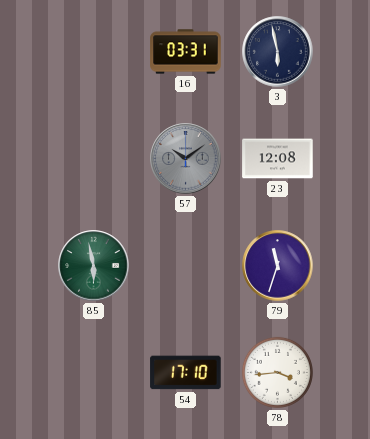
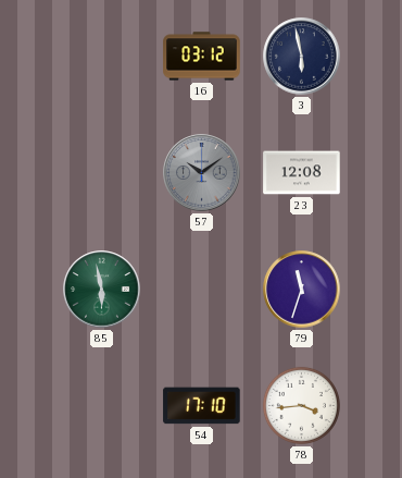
16: 03:31 -> 03:12
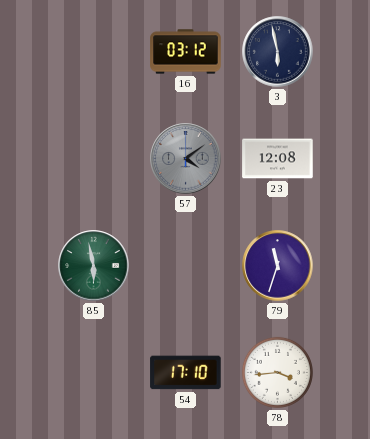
57: 10:09 -> 4:09
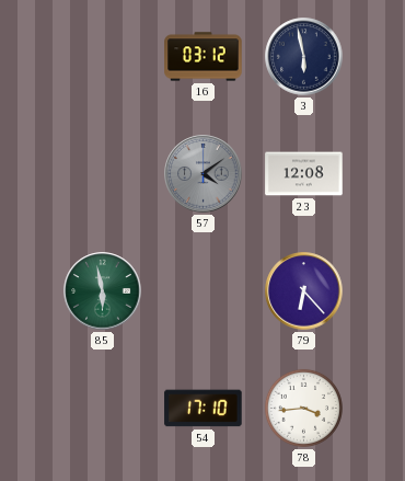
79: 11:33 -> 6:23
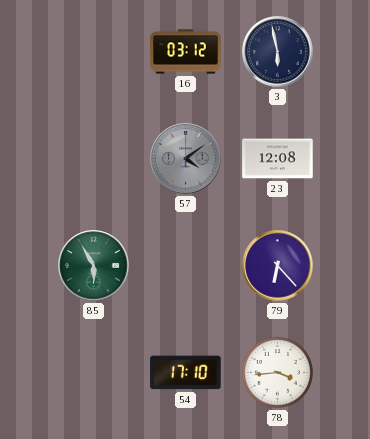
85: 5:58 -> 5:55
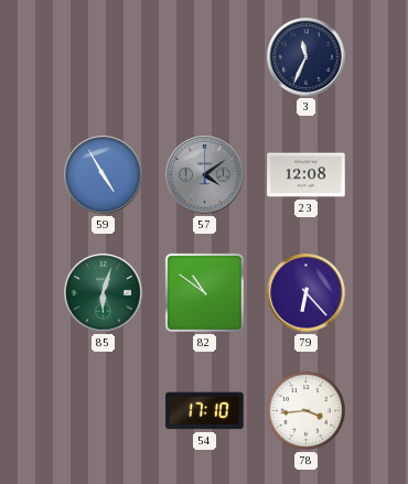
16: 03:12 -> none
3: 5:58 -> 11:34
59: none -> 4:55
85: 5:55 -> 6:03
82: none -> 10:51
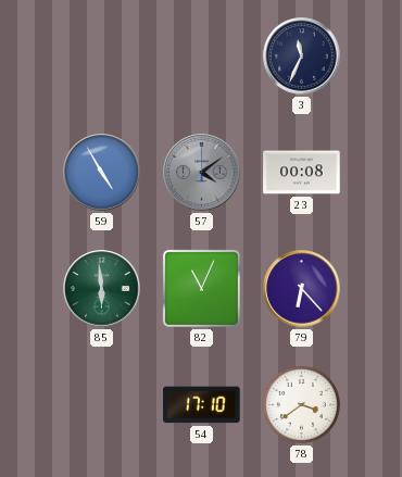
23: 12:08 -> 00:08
85: 6:03 -> 5:59
82: 10:51 -> 11:04
78: 3:44 -> 3:39
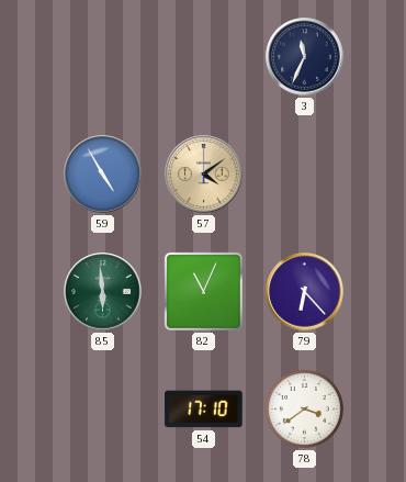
57 dial: grey -> champagne
23: 00:08 -> none
